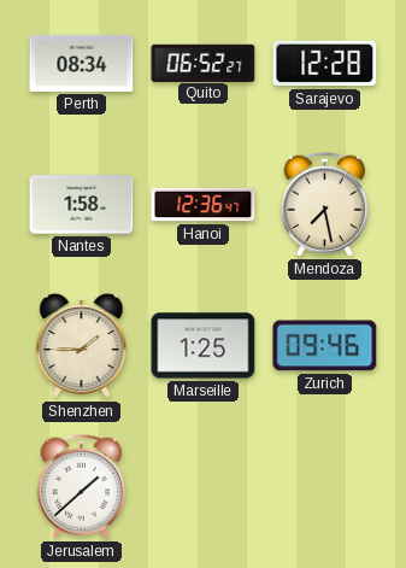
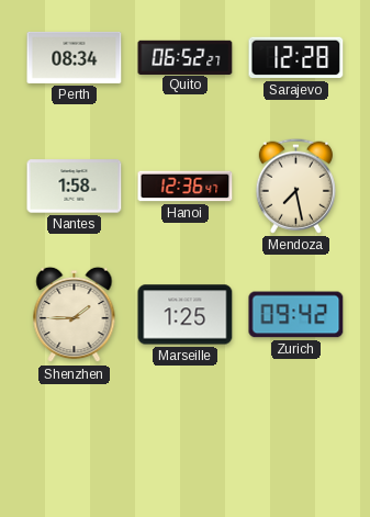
Zurich: 09:46 -> 09:42
Jerusalem: 1:38 -> none
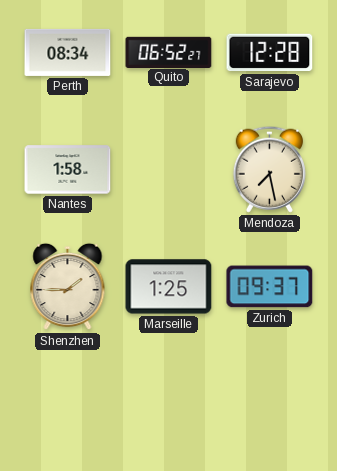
Hanoi: 12:36 -> none
Zurich: 09:42 -> 09:37
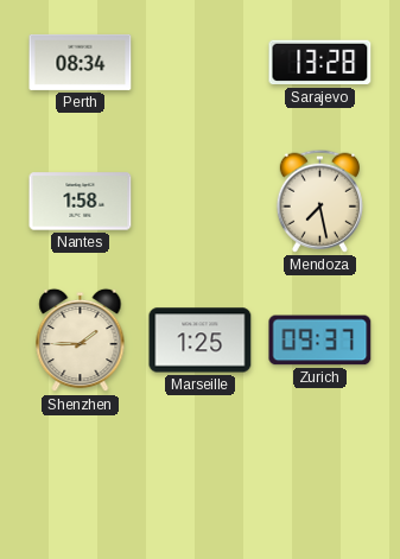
Quito: 06:52 -> none
Sarajevo: 12:28 -> 13:28
